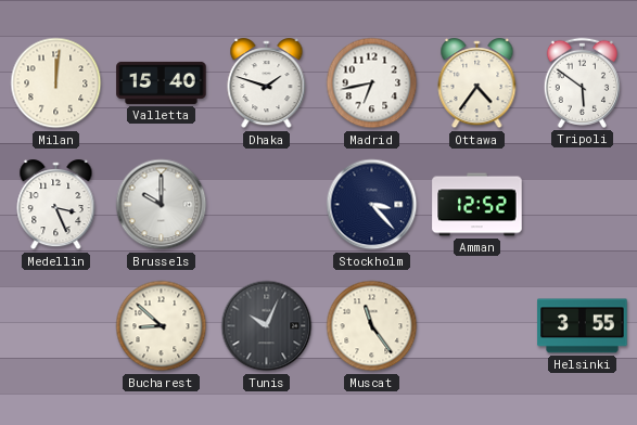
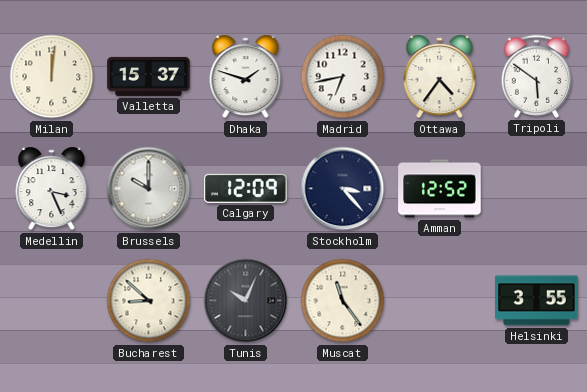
Valletta: 15:40 -> 15:37
Calgary: none -> 12:09
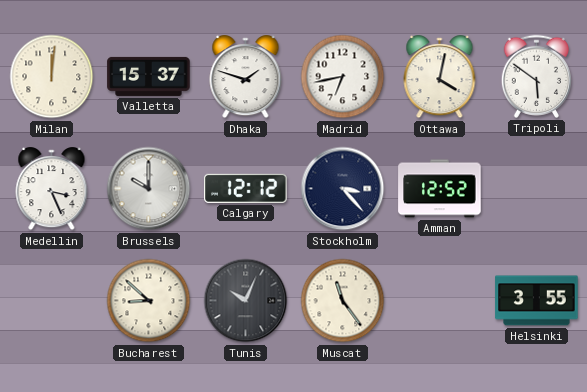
Ottawa: 4:36 -> 4:02
Calgary: 12:09 -> 12:12
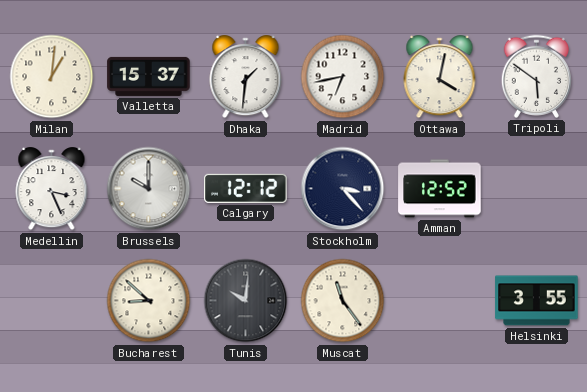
Milan: 12:01 -> 1:01
Dhaka: 1:48 -> 1:31
Tunis: 10:04 -> 10:01
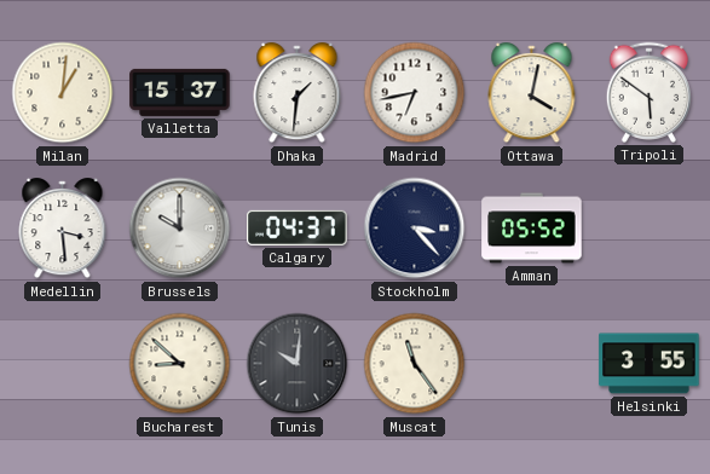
Medellin: 3:26 -> 3:29
Calgary: 12:12 -> 04:37
Amman: 12:52 -> 05:52
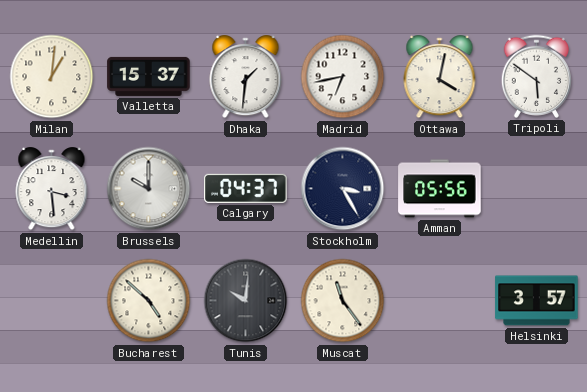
Stockholm: 3:23 -> 3:25
Amman: 05:52 -> 05:56
Bucharest: 8:52 -> 4:52
Helsinki: 3:55 -> 3:57
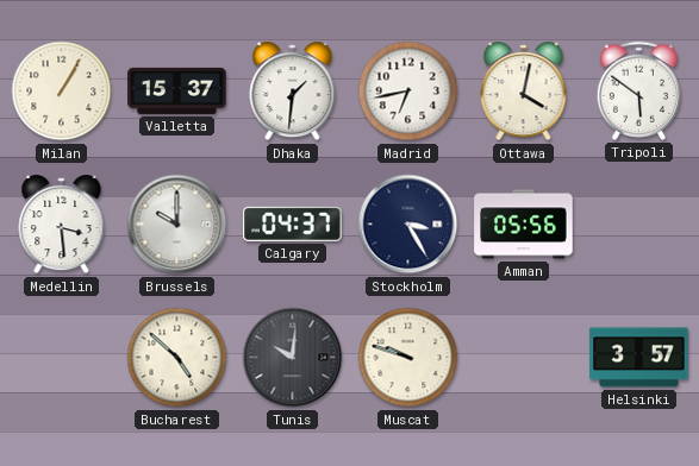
Milan: 1:01 -> 1:05
Muscat: 11:24 -> 9:48
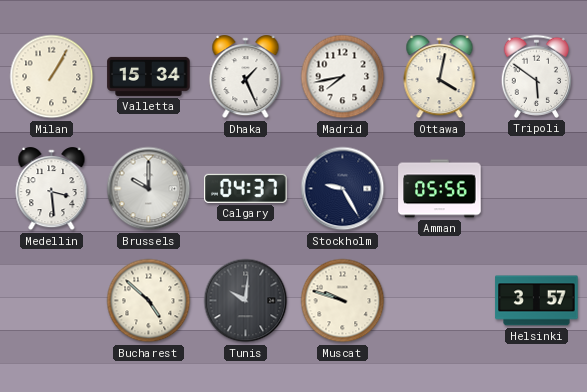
Valletta: 15:37 -> 15:34
Dhaka: 1:31 -> 1:26
Madrid: 6:43 -> 7:43
Stockholm: 3:25 -> 9:25
